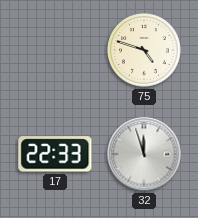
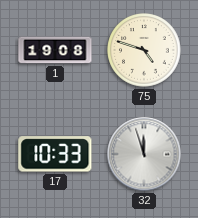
1: none -> 19:08
17: 22:33 -> 10:33
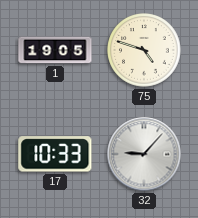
1: 19:08 -> 19:05
32: 11:57 -> 9:07
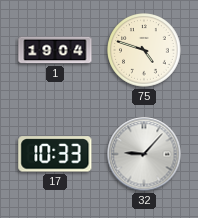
1: 19:05 -> 19:04
